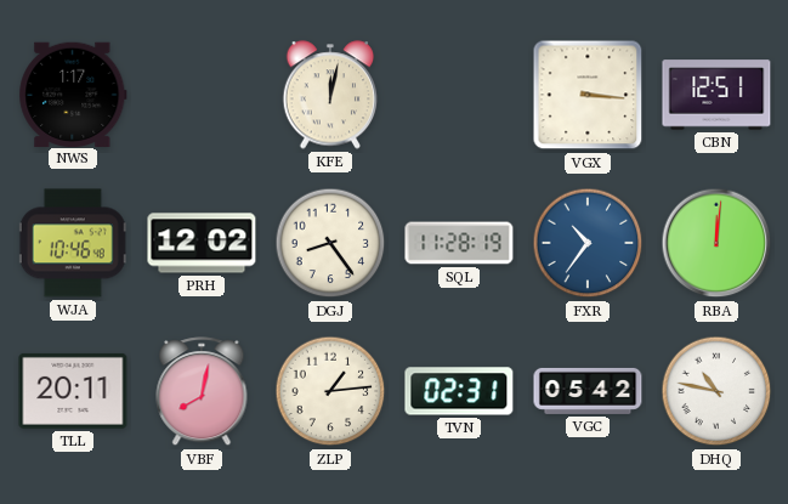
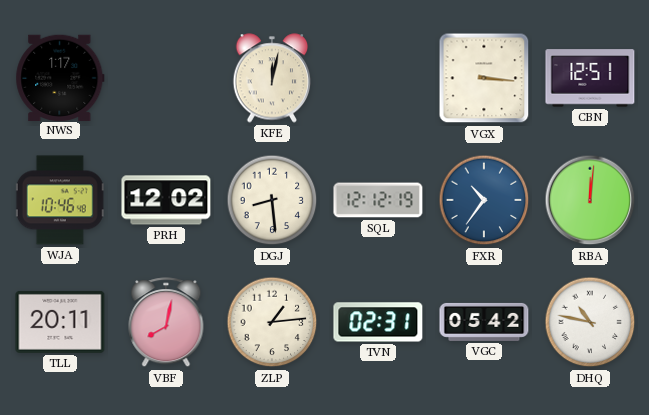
DGJ: 8:24 -> 8:29
SQL: 11:28 -> 12:12
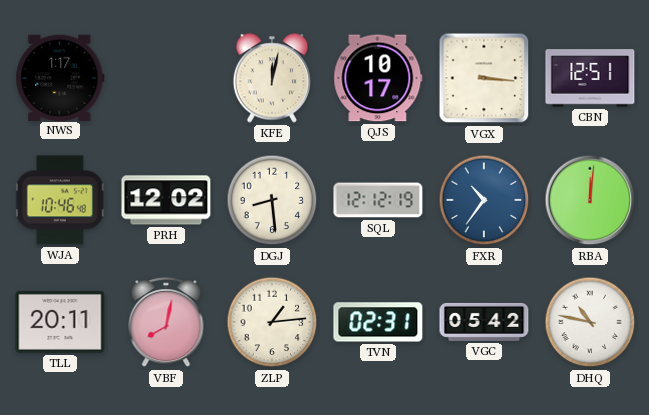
QJS: none -> 10:17
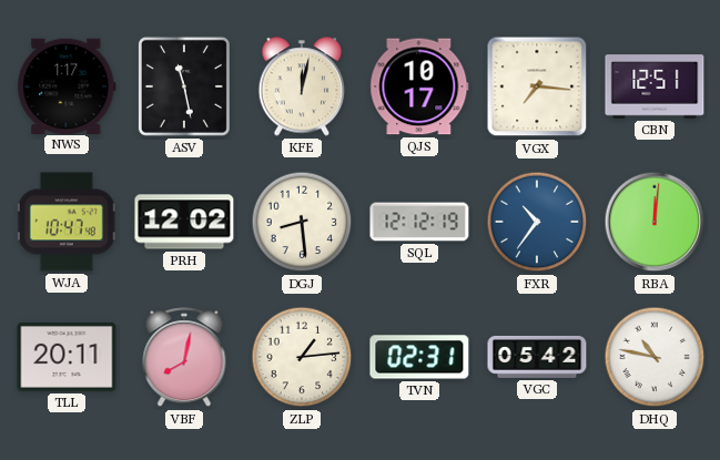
ASV: none -> 11:28
VGX: 3:16 -> 7:16
WJA: 10:46 -> 10:47
